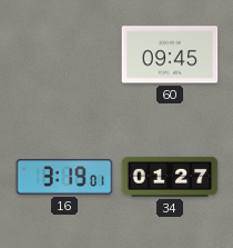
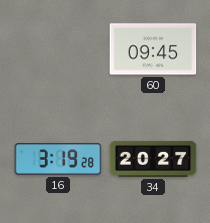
16: 3:19:01 -> 3:19:28
34: 01:27 -> 20:27
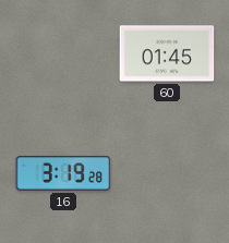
60: 09:45 -> 01:45
34: 20:27 -> none
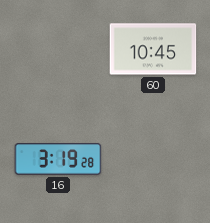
60: 01:45 -> 10:45
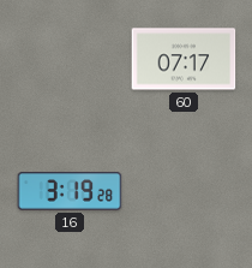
60: 10:45 -> 07:17
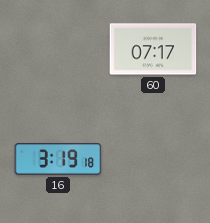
16: 3:19:28 -> 3:19:18
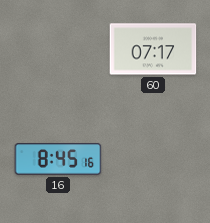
16: 3:19 -> 8:45
